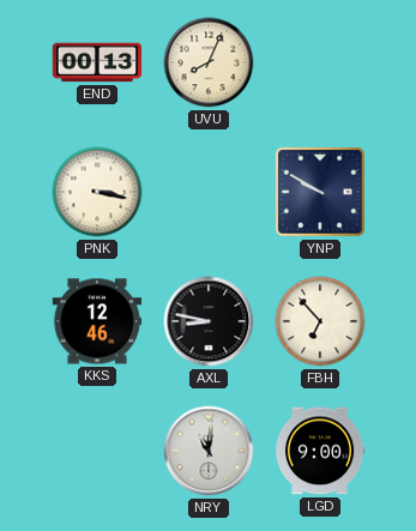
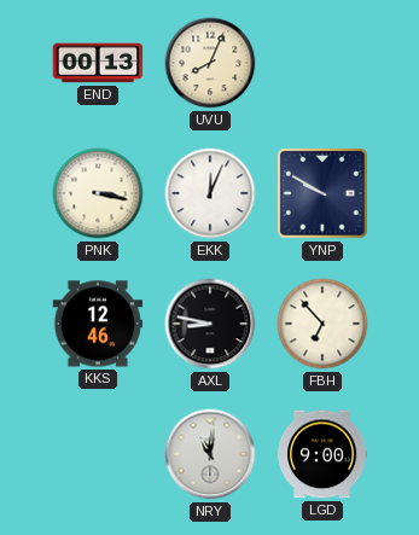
EKK: none -> 12:04
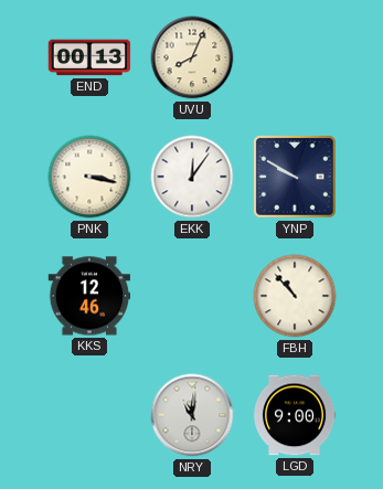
EKK: 12:04 -> 12:06
AXL: 8:47 -> none
FBH: 6:53 -> 10:53
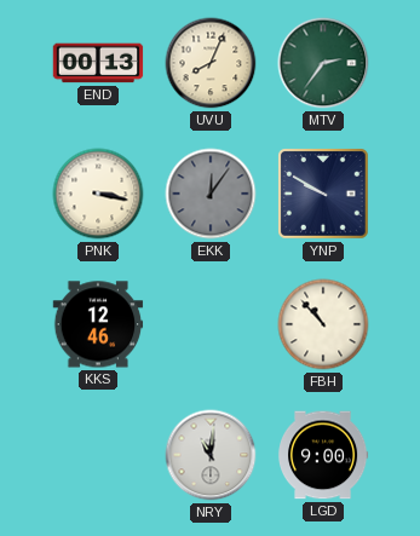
MTV: none -> 2:36
EKK dial: white -> grey
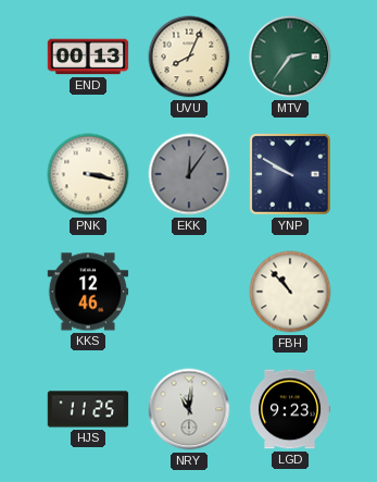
HJS: none -> 11:25
LGD: 9:00 -> 9:23
